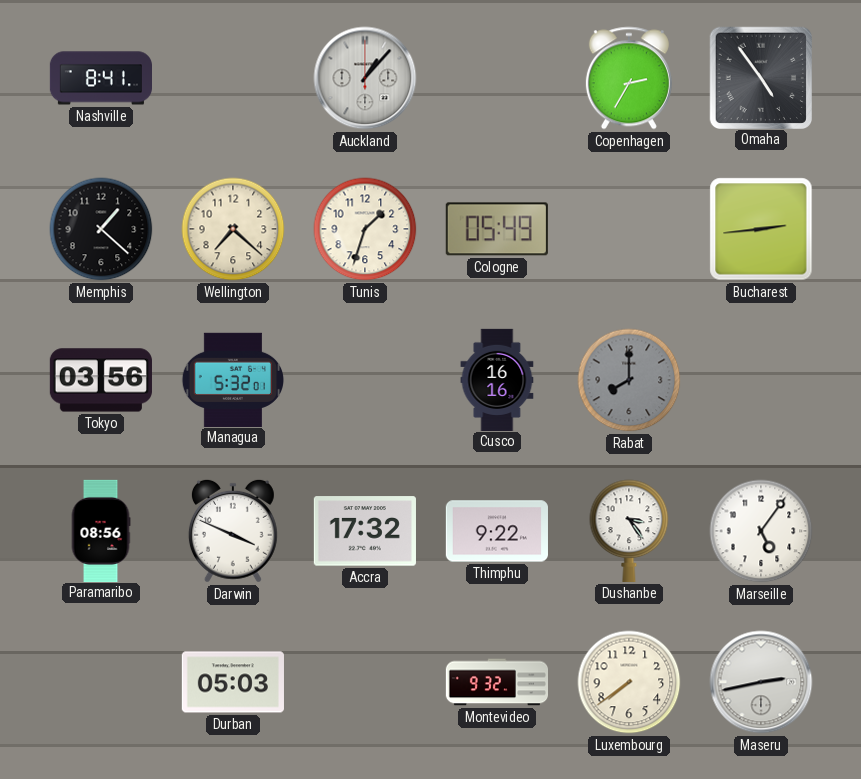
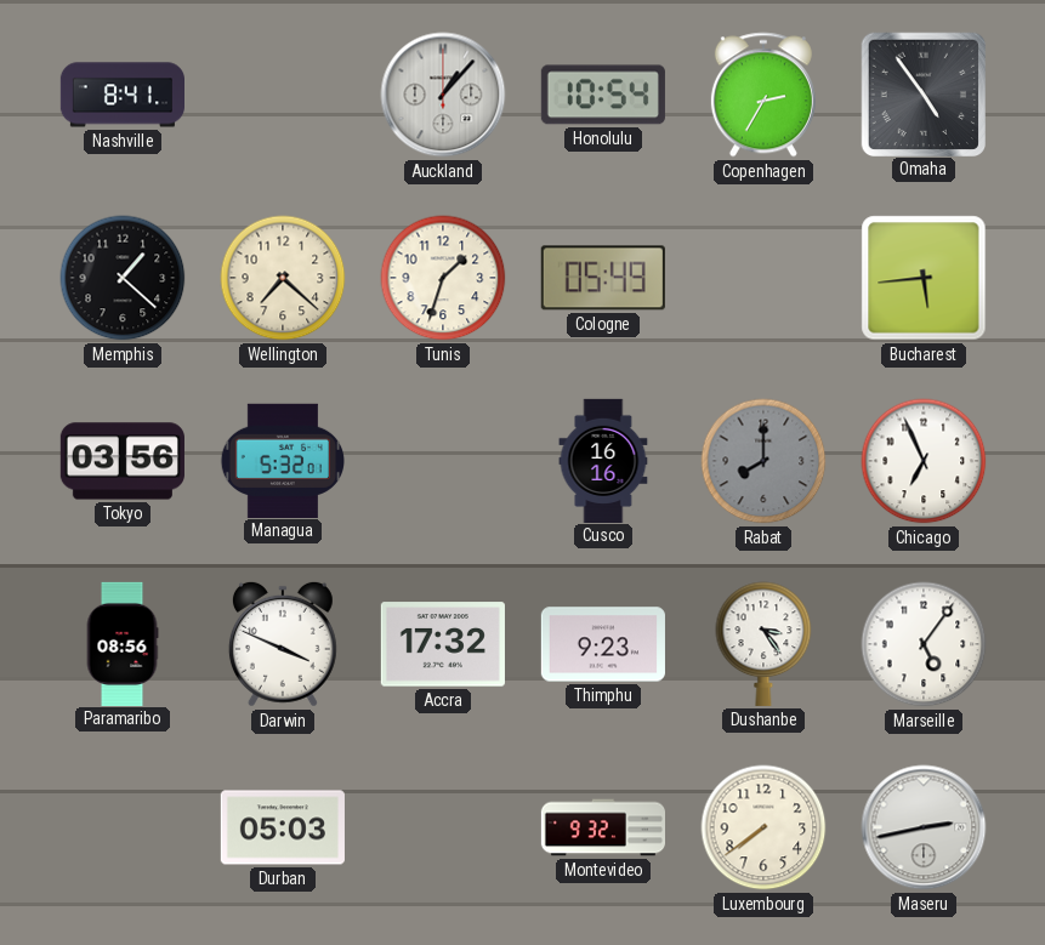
Honolulu: none -> 10:54
Bucharest: 2:44 -> 5:44
Chicago: none -> 6:56
Thimphu: 9:22 -> 9:23
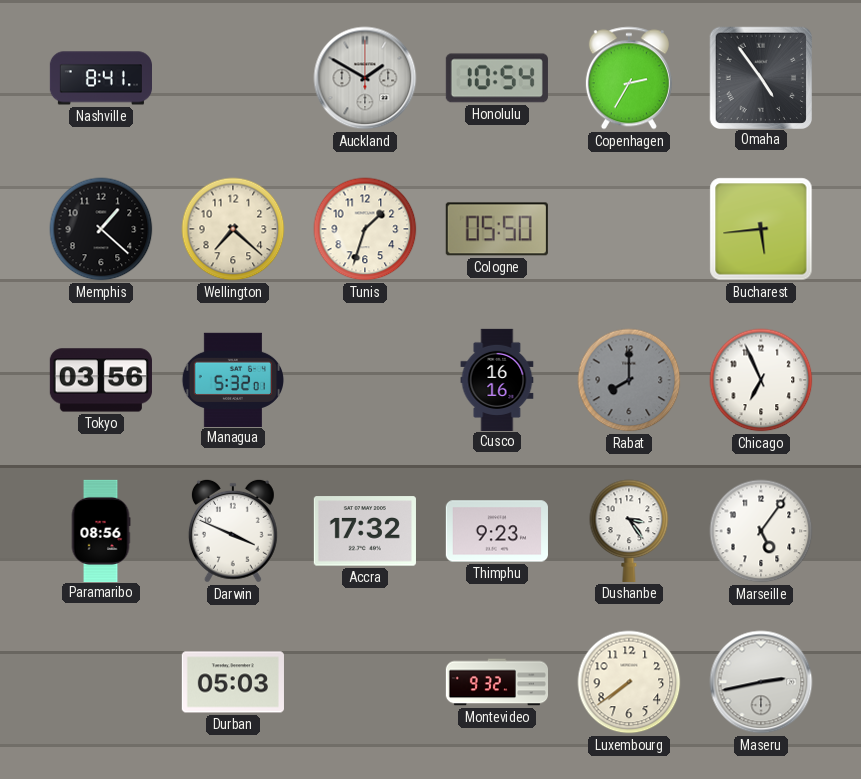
Auckland: 1:07 -> 1:50
Cologne: 05:49 -> 05:50
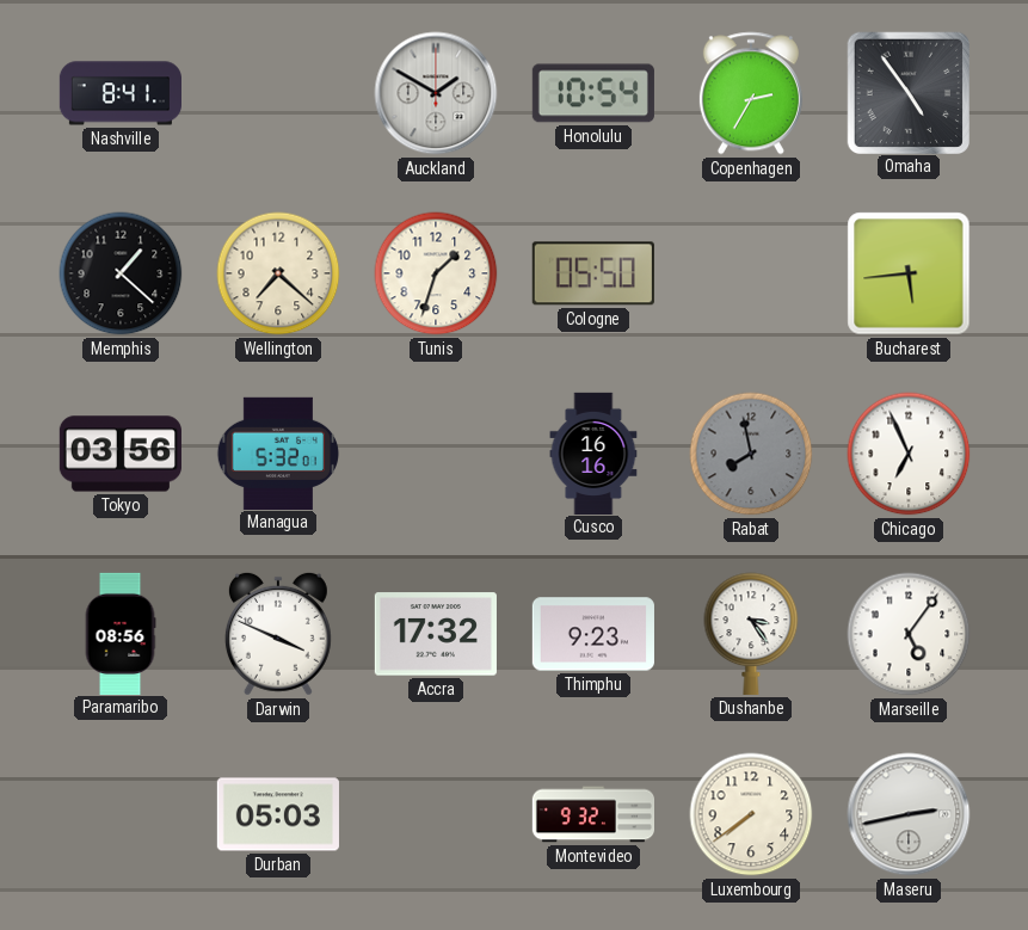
Rabat: 8:00 -> 7:58
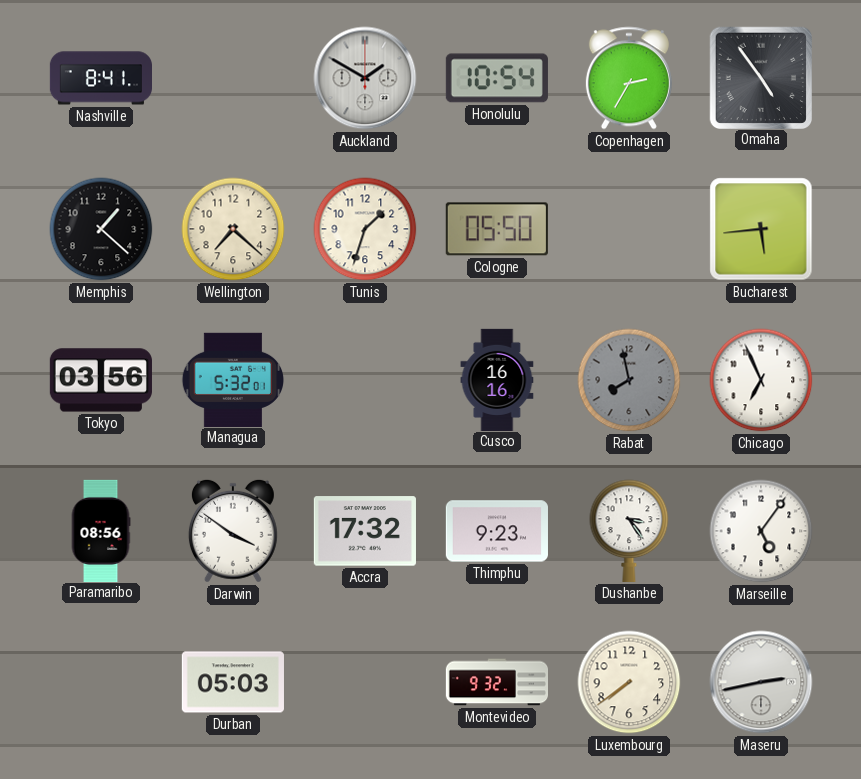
Darwin: 3:49 -> 3:51
